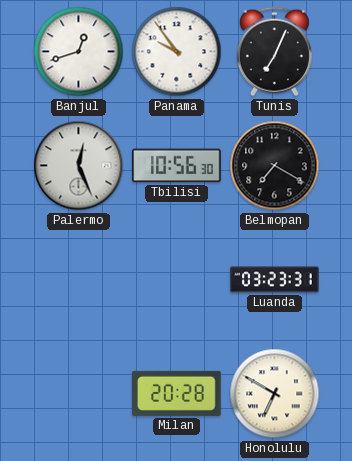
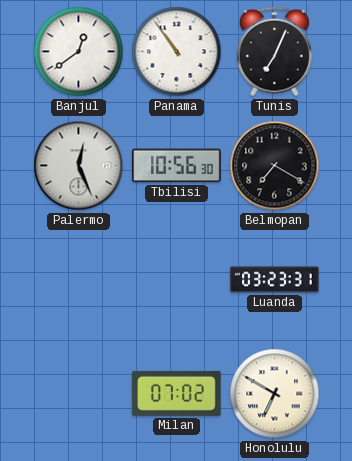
Banjul: 12:42 -> 12:39
Panama: 9:54 -> 10:54
Milan: 20:28 -> 07:02
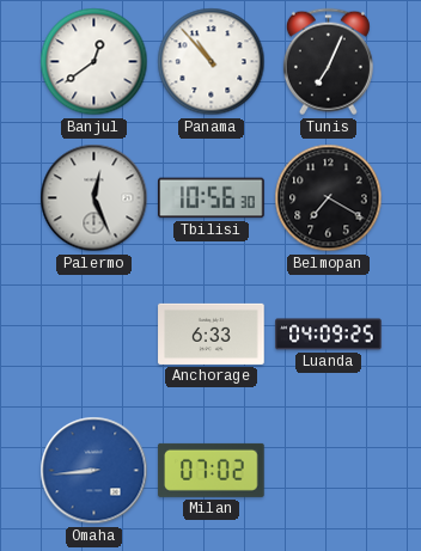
Panama: 10:54 -> 10:53
Anchorage: none -> 6:33
Luanda: 03:23 -> 04:09
Omaha: none -> 8:44
Honolulu: 6:50 -> none
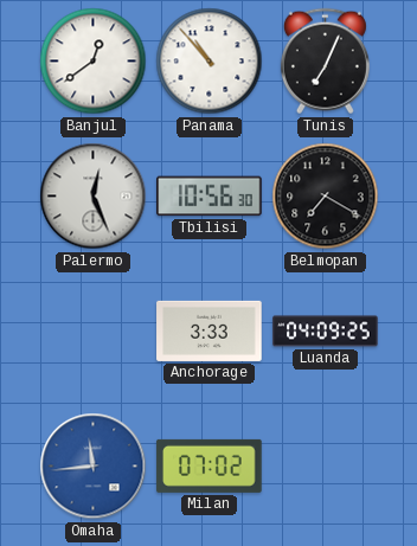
Anchorage: 6:33 -> 3:33
Omaha: 8:44 -> 11:44
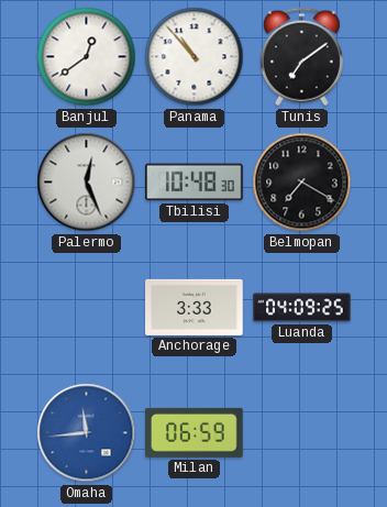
Tunis: 7:04 -> 7:09
Tbilisi: 10:56 -> 10:48
Milan: 07:02 -> 06:59
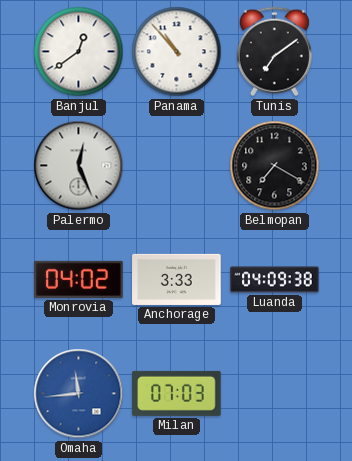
Tbilisi: 10:48 -> none
Monrovia: none -> 04:02
Luanda: 04:09:25 -> 04:09:38
Milan: 06:59 -> 07:03
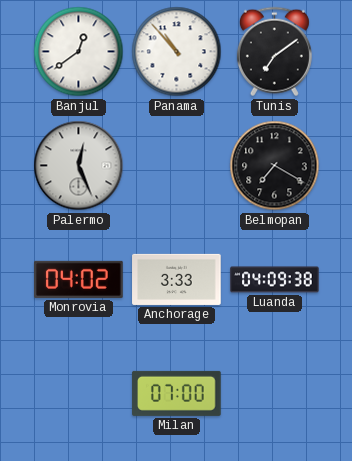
Omaha: 11:44 -> none
Milan: 07:03 -> 07:00
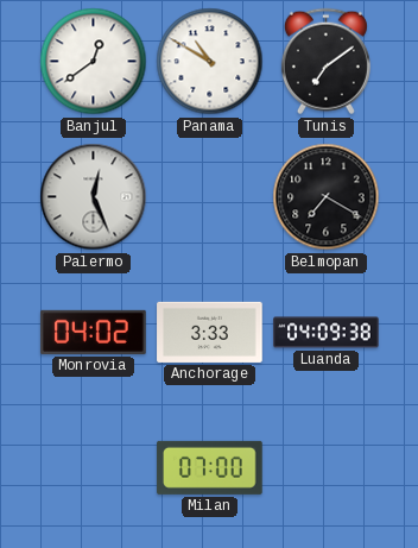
Panama: 10:53 -> 10:50
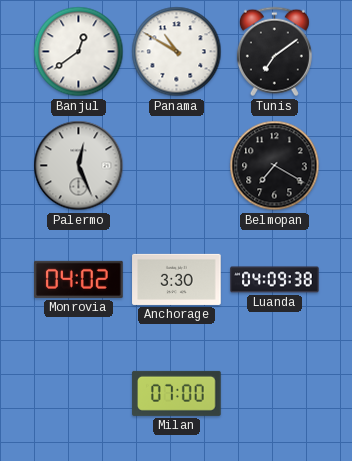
Anchorage: 3:33 -> 3:30
